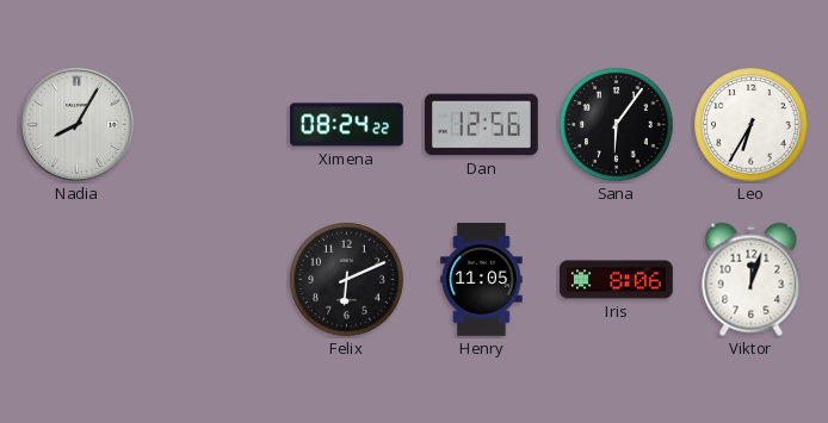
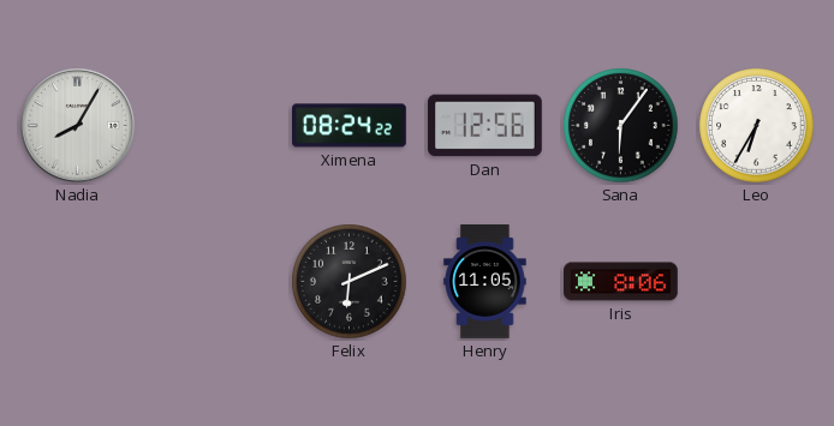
Viktor: 12:03 -> none
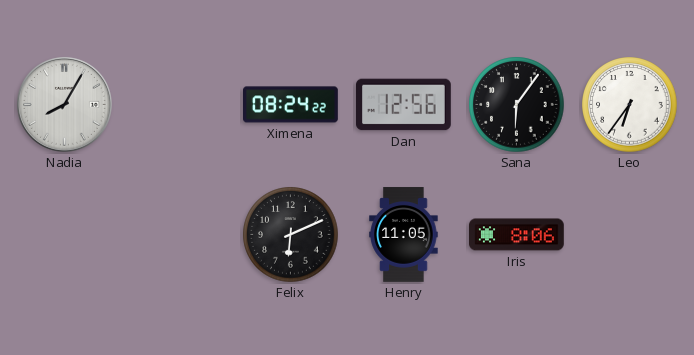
Leo: 6:35 -> 6:36
